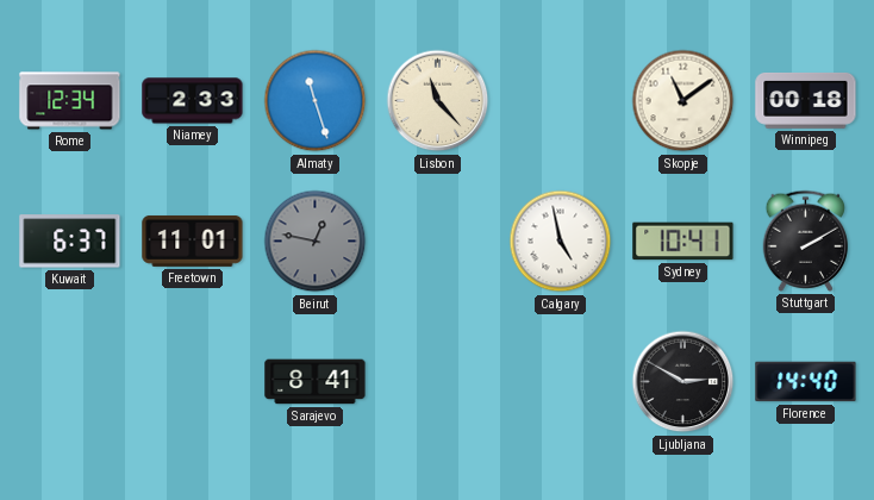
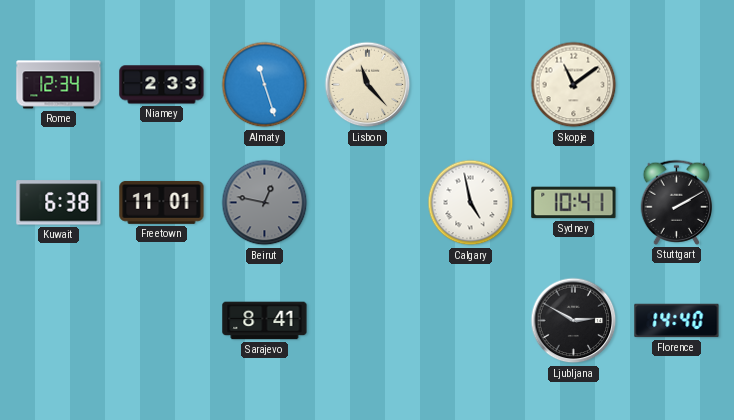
Winnipeg: 00:18 -> none
Kuwait: 6:37 -> 6:38
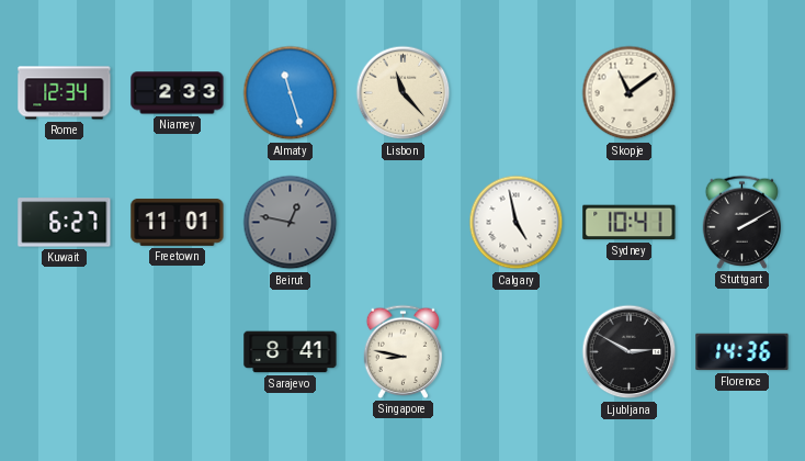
Kuwait: 6:38 -> 6:27
Singapore: none -> 8:47
Florence: 14:40 -> 14:36
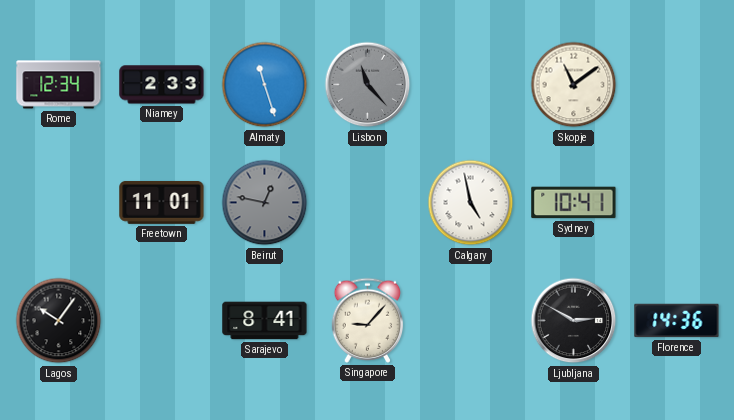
Lisbon dial: cream -> grey
Kuwait: 6:27 -> none
Stuttgart: 2:10 -> none
Lagos: none -> 10:06
Singapore: 8:47 -> 9:07
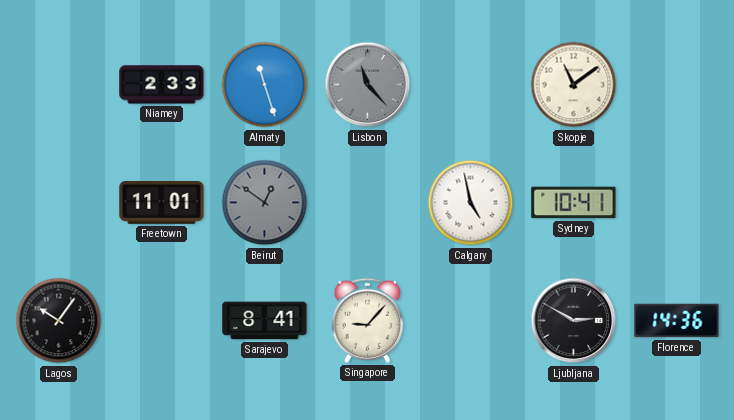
Rome: 12:34 -> none
Beirut: 12:47 -> 12:51
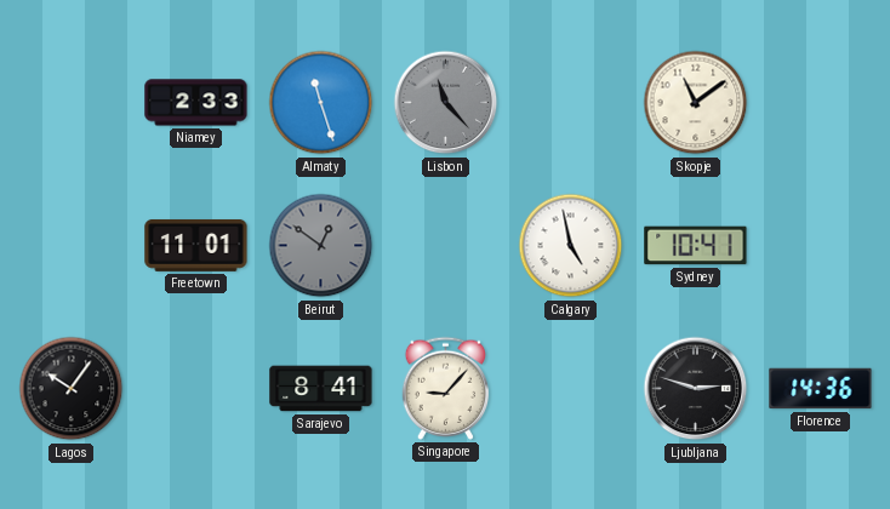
Ljubljana: 2:50 -> 2:48
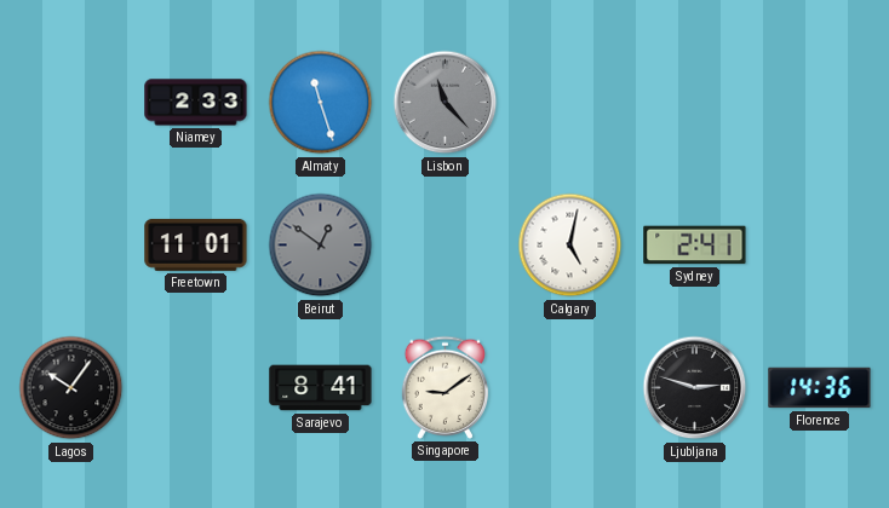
Skopje: 11:09 -> none
Calgary: 4:58 -> 5:02
Sydney: 10:41 -> 2:41
Singapore: 9:07 -> 9:09
